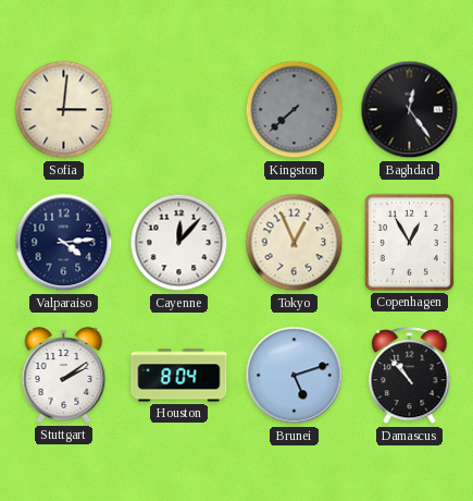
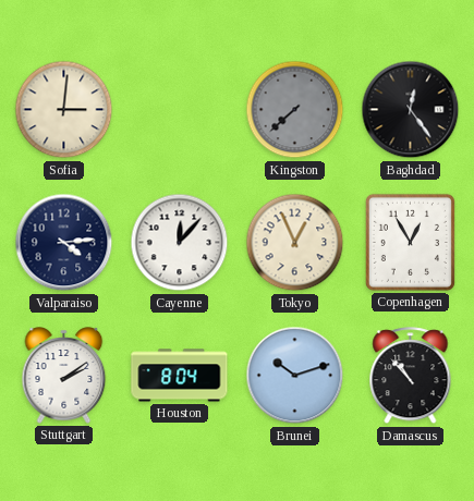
Brunei: 5:12 -> 10:12
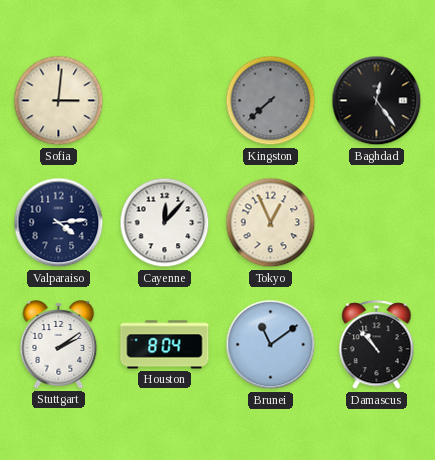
Copenhagen: 12:55 -> none
Brunei: 10:12 -> 11:09
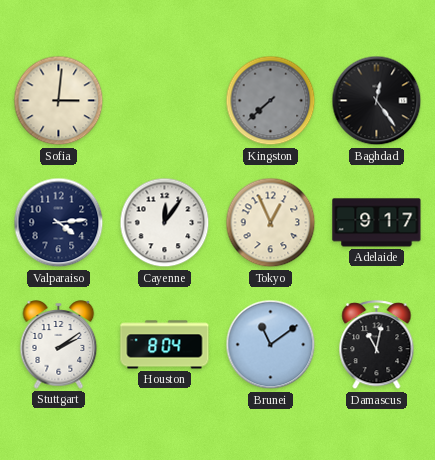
Cayenne: 12:07 -> 12:06
Adelaide: none -> 9:17
Damascus: 10:53 -> 11:02
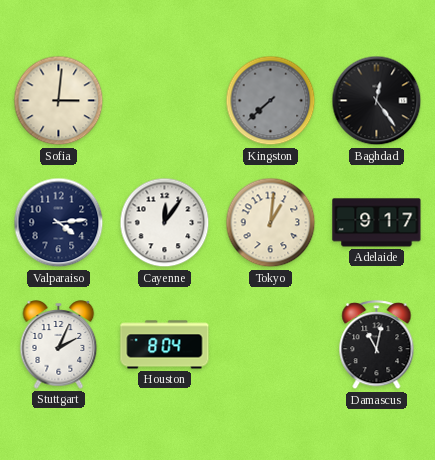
Tokyo: 12:56 -> 1:01
Stuttgart: 2:09 -> 2:04
Brunei: 11:09 -> none
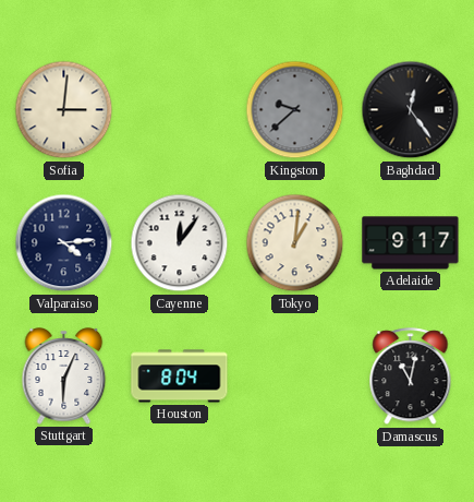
Kingston: 7:38 -> 9:38
Stuttgart: 2:04 -> 6:04
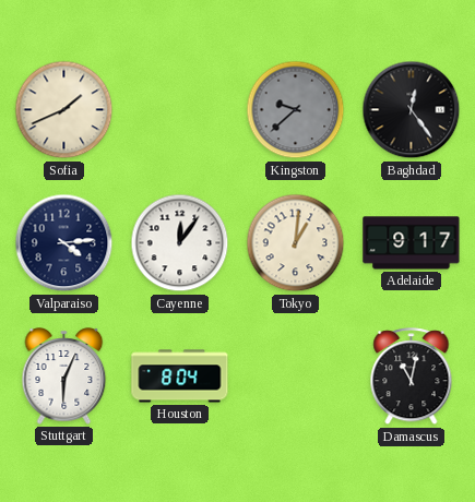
Sofia: 3:01 -> 1:41
